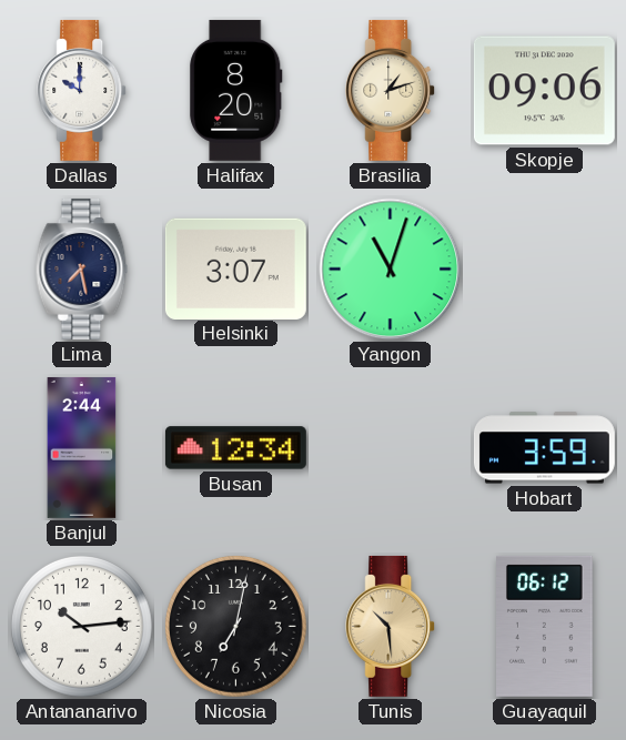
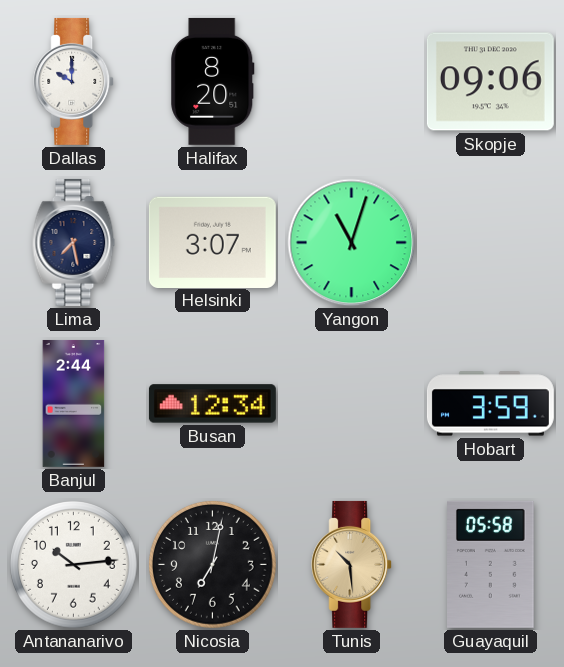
Brasilia: 1:12 -> none
Guayaquil: 06:12 -> 05:58
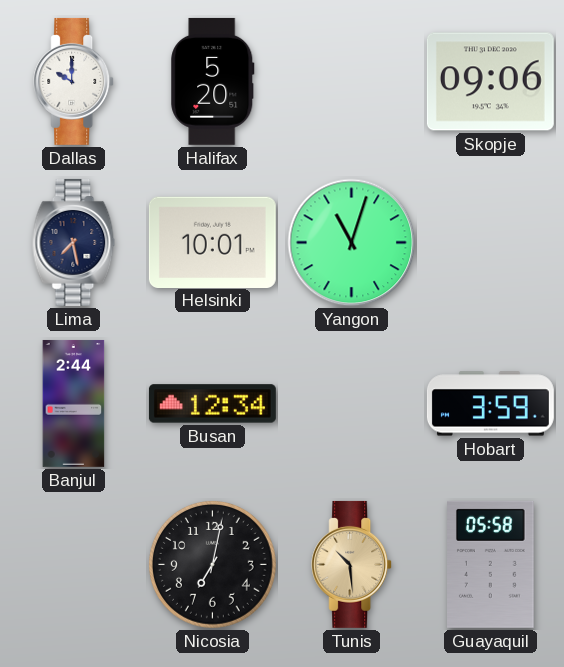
Halifax: 8:20 -> 5:20
Helsinki: 3:07 -> 10:01
Antananarivo: 10:14 -> none
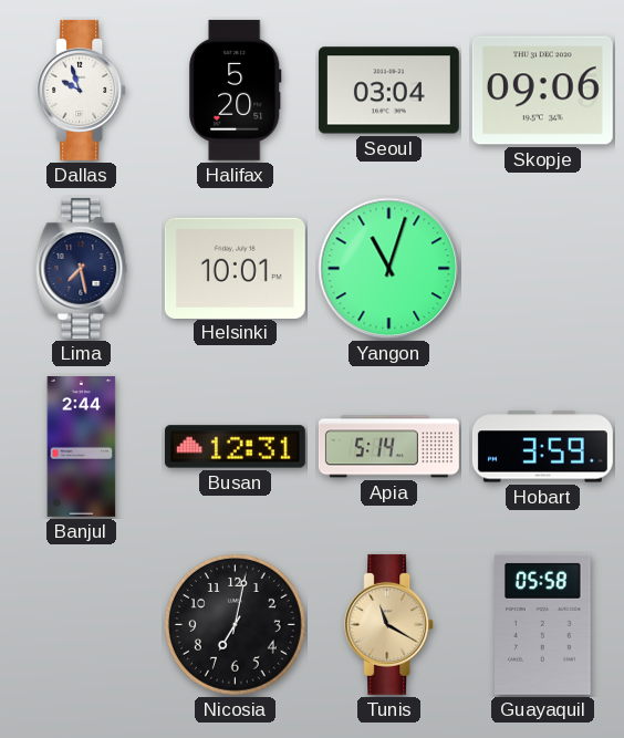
Dallas: 10:00 -> 9:57
Seoul: none -> 03:04
Busan: 12:34 -> 12:31
Apia: none -> 5:14
Tunis: 10:29 -> 11:20
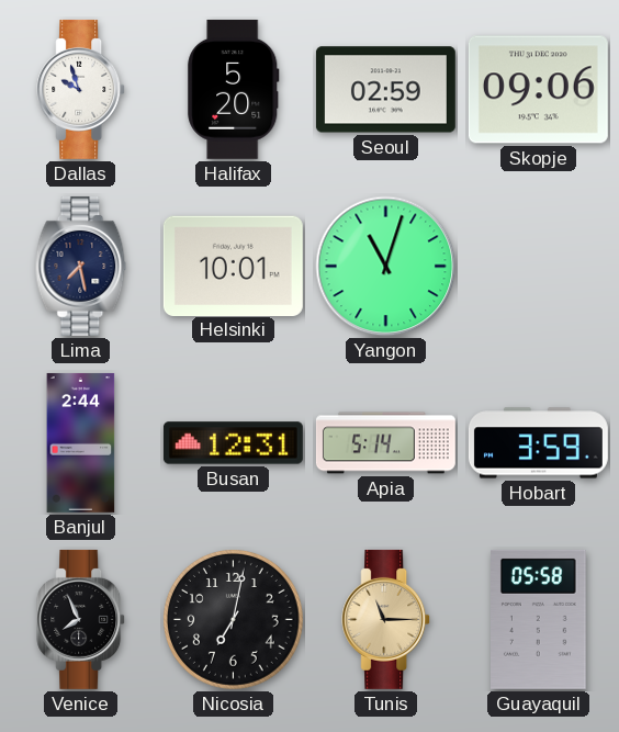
Seoul: 03:04 -> 02:59
Venice: none -> 7:56
Tunis: 11:20 -> 11:15
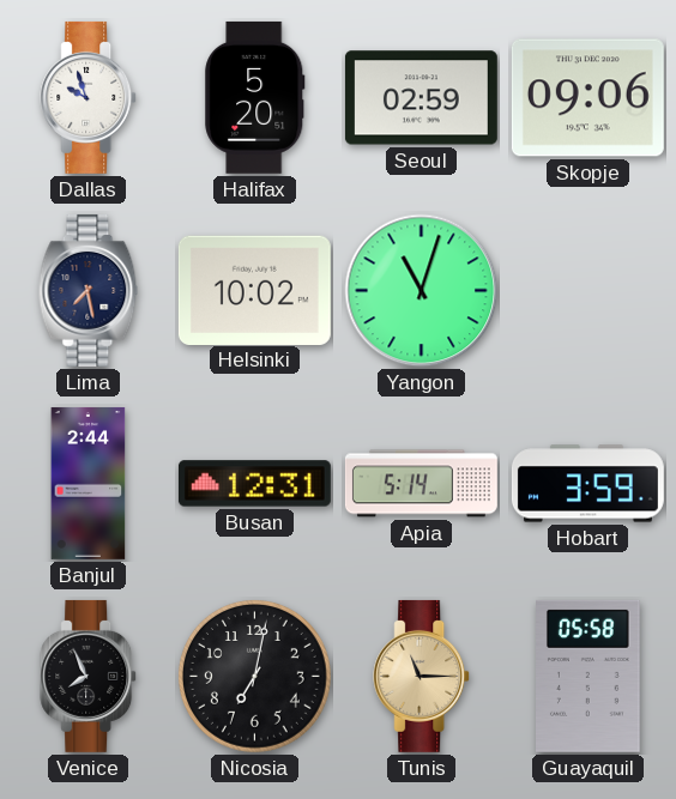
Helsinki: 10:01 -> 10:02
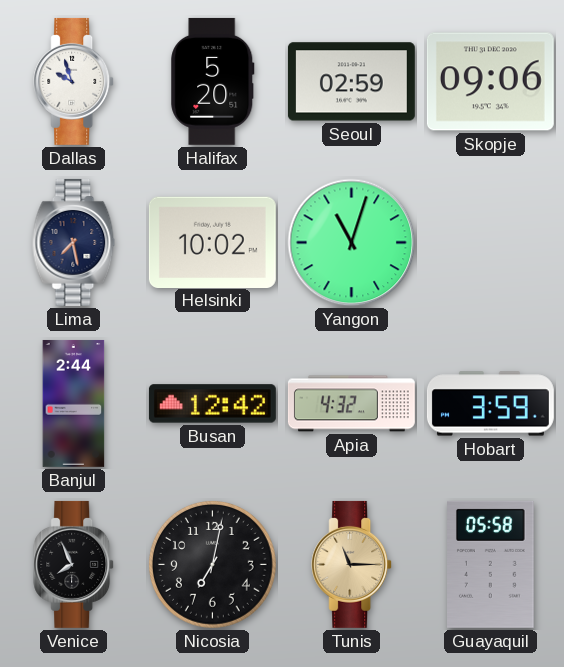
Busan: 12:31 -> 12:42
Apia: 5:14 -> 4:32
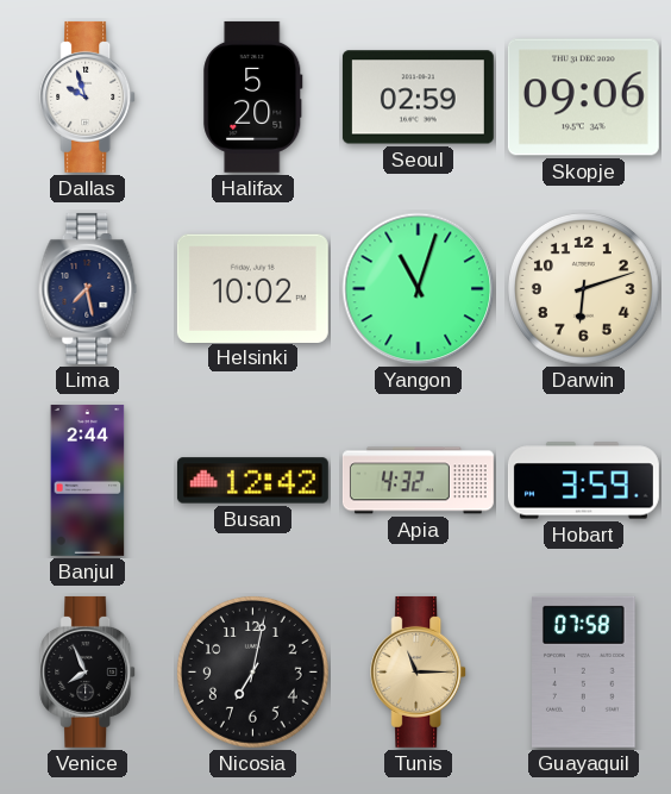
Darwin: none -> 6:12
Guayaquil: 05:58 -> 07:58
